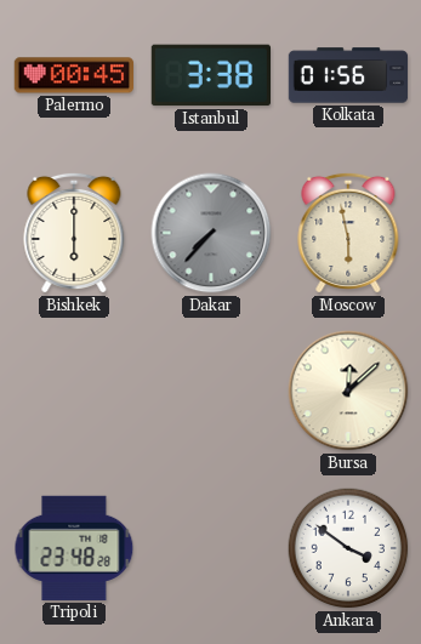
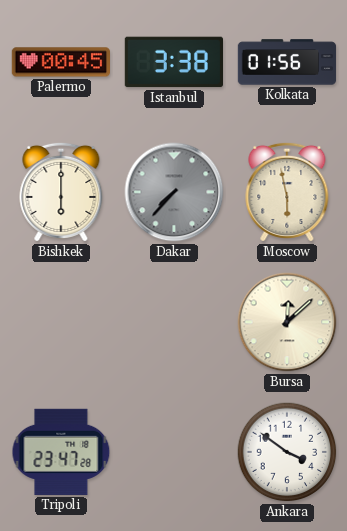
Tripoli: 23:48 -> 23:47
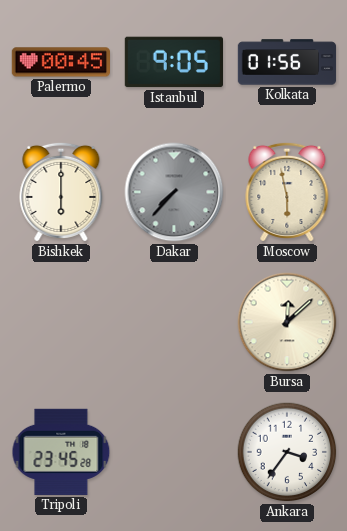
Istanbul: 3:38 -> 9:05
Tripoli: 23:47 -> 23:45
Ankara: 3:51 -> 3:36
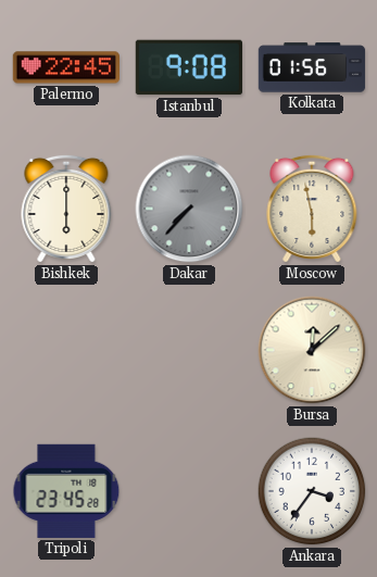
Palermo: 00:45 -> 22:45
Istanbul: 9:05 -> 9:08
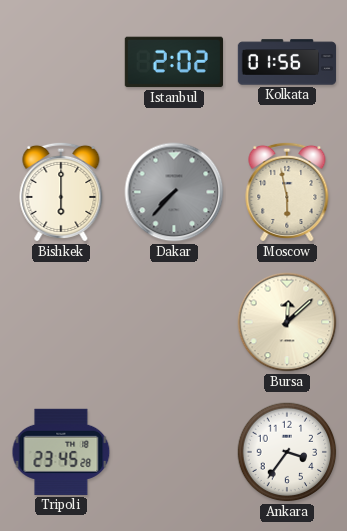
Palermo: 22:45 -> none
Istanbul: 9:08 -> 2:02
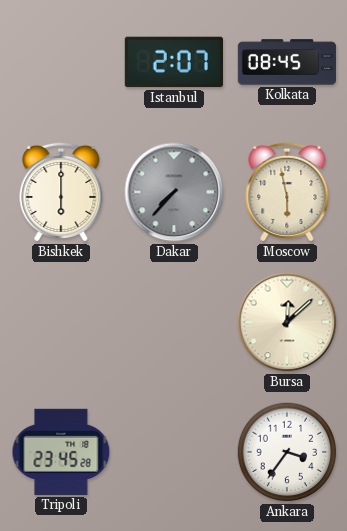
Istanbul: 2:02 -> 2:07
Kolkata: 01:56 -> 08:45
